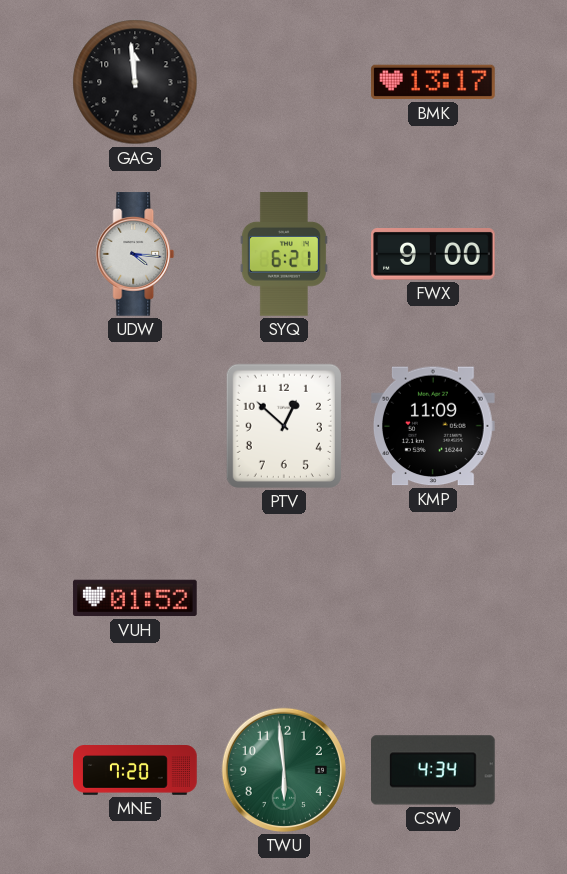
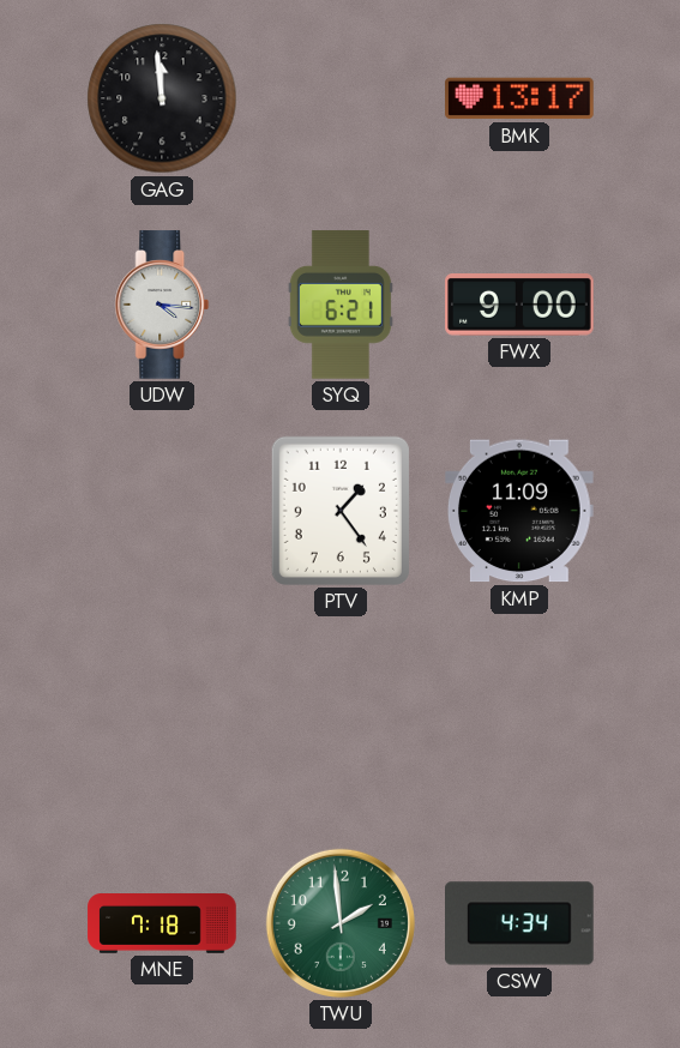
PTV: 12:52 -> 1:24
VUH: 01:52 -> none
MNE: 7:20 -> 7:18
TWU: 5:59 -> 1:59
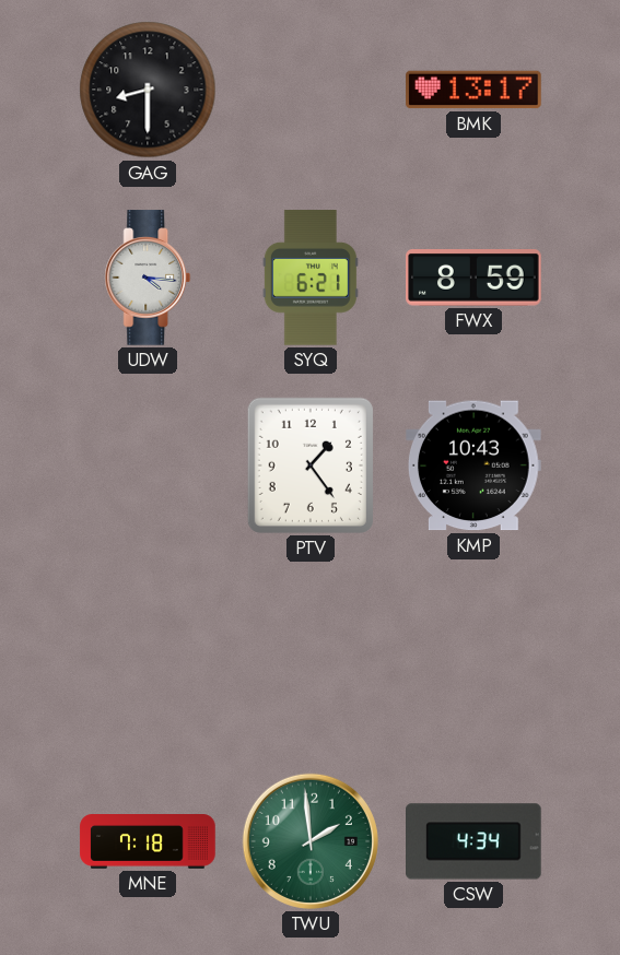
GAG: 11:59 -> 8:30
FWX: 9:00 -> 8:59
KMP: 11:09 -> 10:43
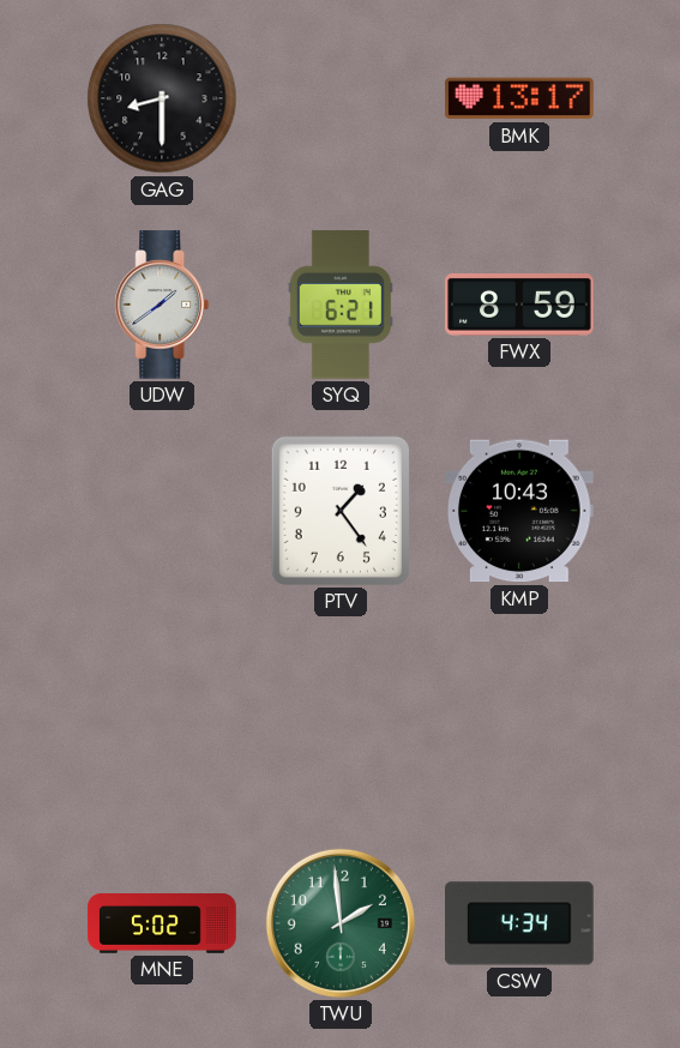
UDW: 4:16 -> 1:39
MNE: 7:18 -> 5:02
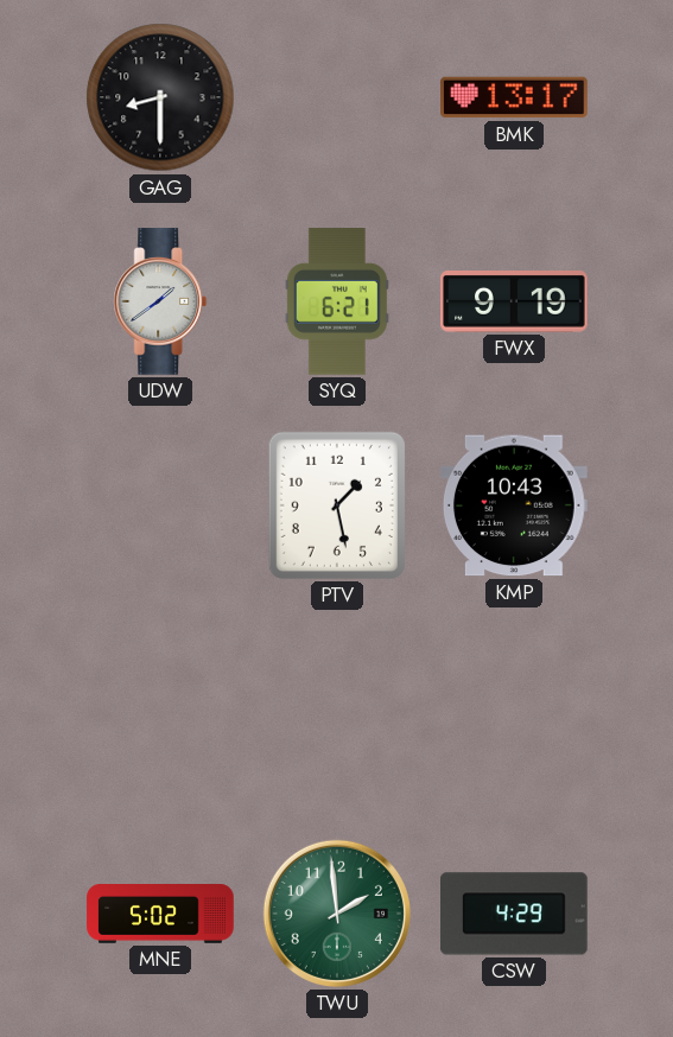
FWX: 8:59 -> 9:19
PTV: 1:24 -> 1:28
CSW: 4:34 -> 4:29
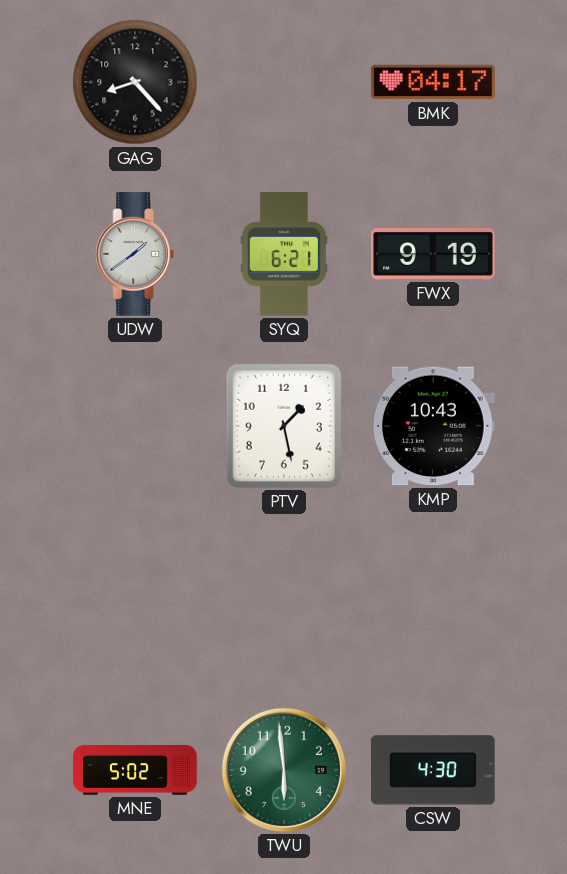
GAG: 8:30 -> 8:23
BMK: 13:17 -> 04:17
TWU: 1:59 -> 5:59
CSW: 4:29 -> 4:30
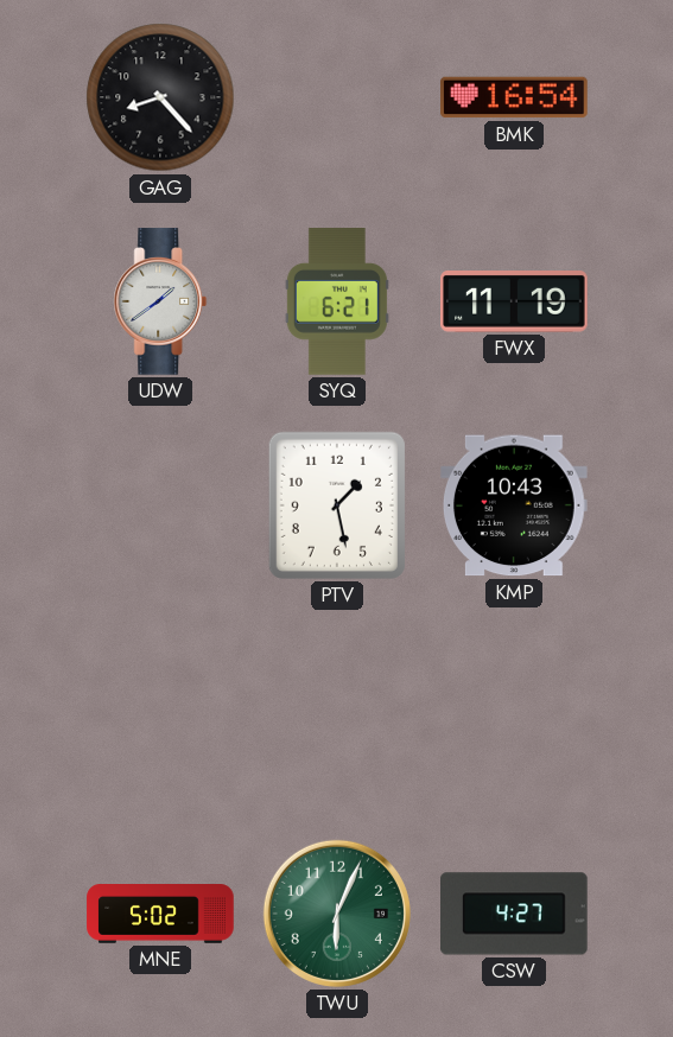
BMK: 04:17 -> 16:54
FWX: 9:19 -> 11:19
TWU: 5:59 -> 6:04
CSW: 4:30 -> 4:27
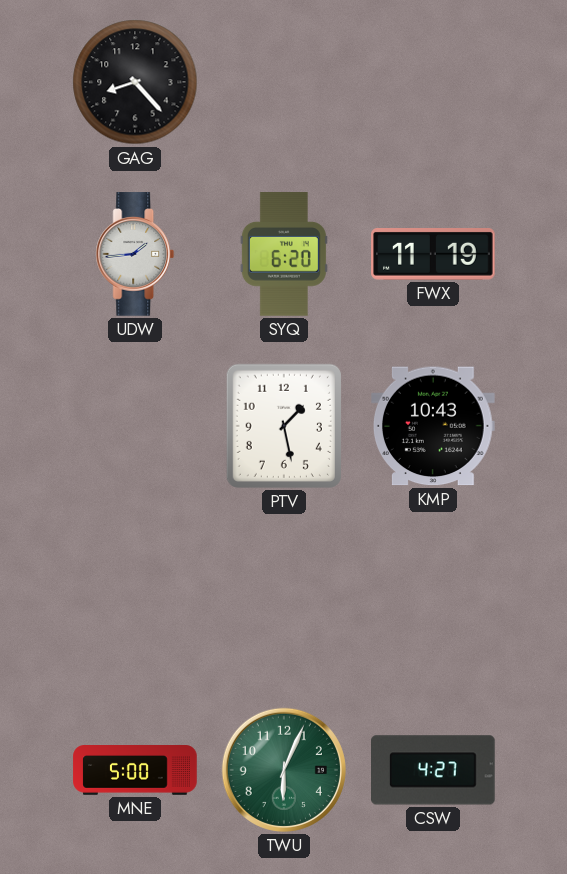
BMK: 16:54 -> none
UDW: 1:39 -> 1:44
SYQ: 6:21 -> 6:20
MNE: 5:02 -> 5:00
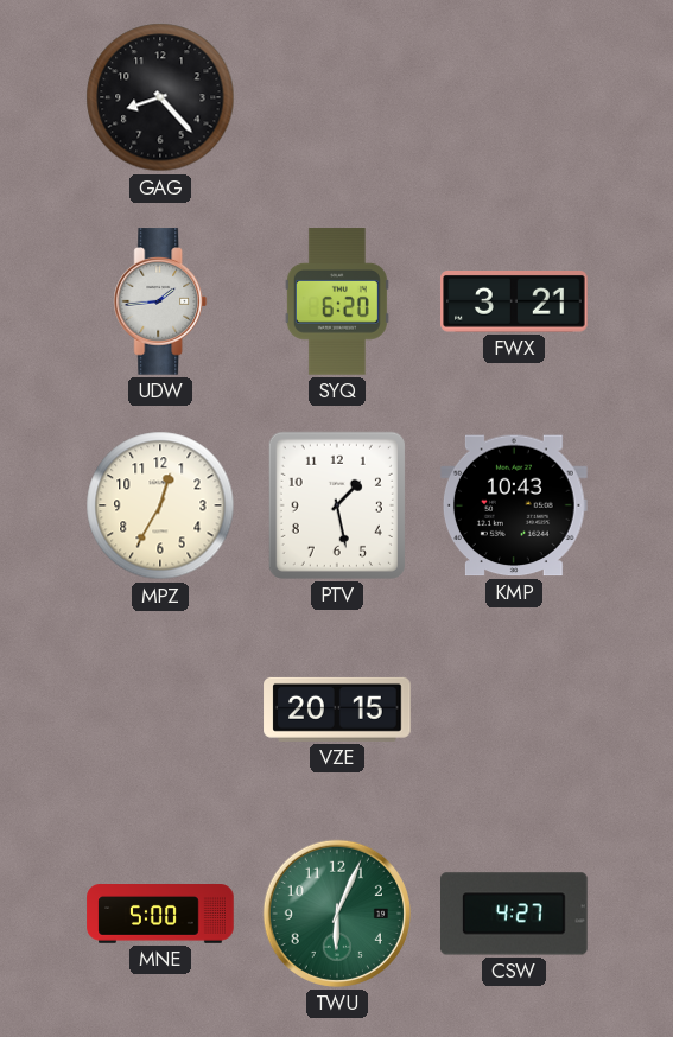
FWX: 11:19 -> 3:21
MPZ: none -> 12:35
VZE: none -> 20:15
